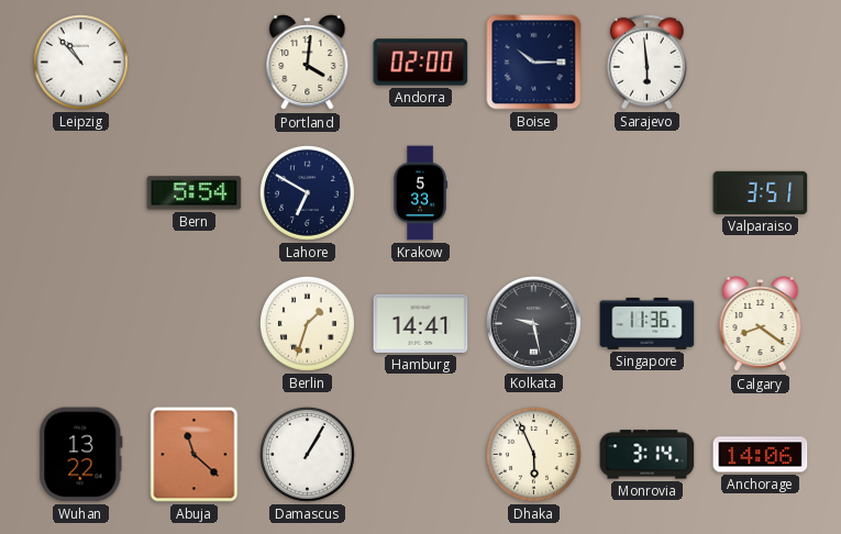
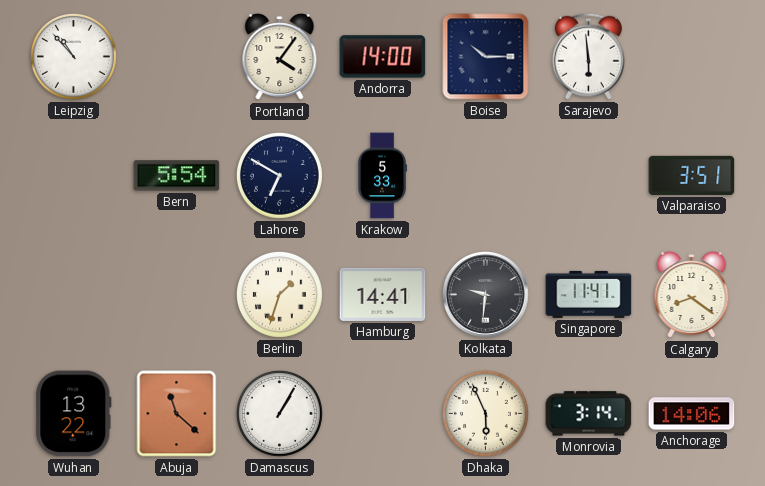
Portland: 4:01 -> 4:06
Andorra: 02:00 -> 14:00
Kolkata: 9:28 -> 9:31
Singapore: 11:36 -> 11:41
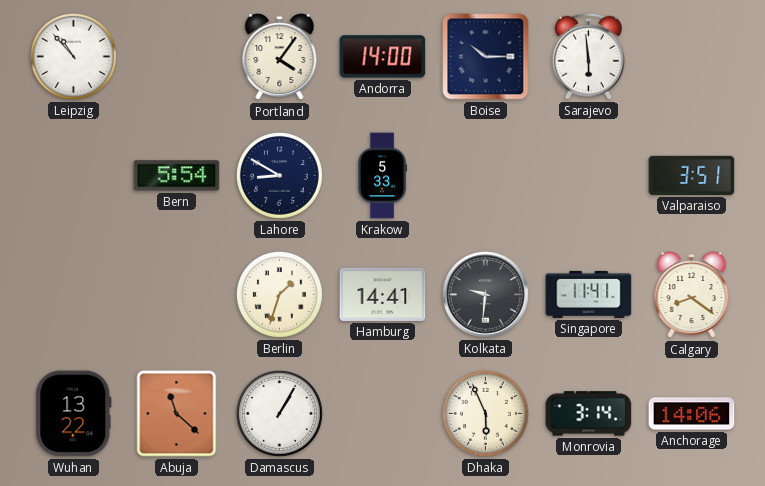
Lahore: 6:50 -> 8:50
